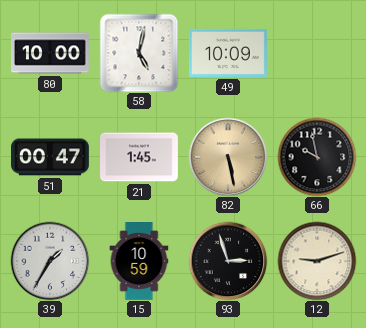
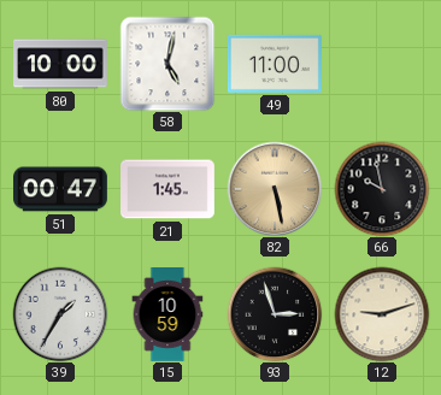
49: 10:09 -> 11:00
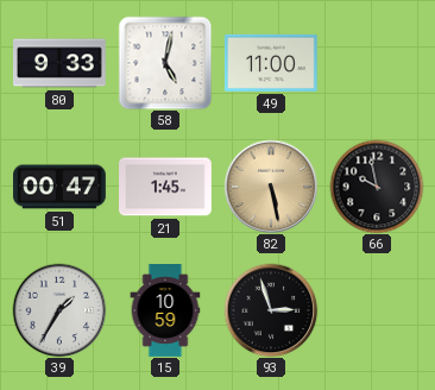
80: 10:00 -> 9:33
12: 9:12 -> none
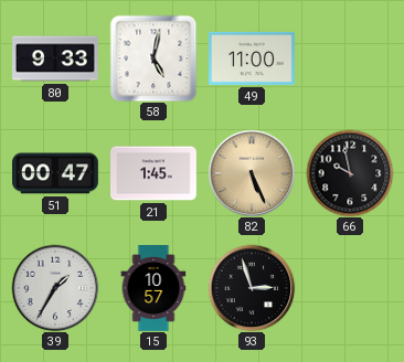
82: 5:28 -> 5:26
15: 10:59 -> 10:57
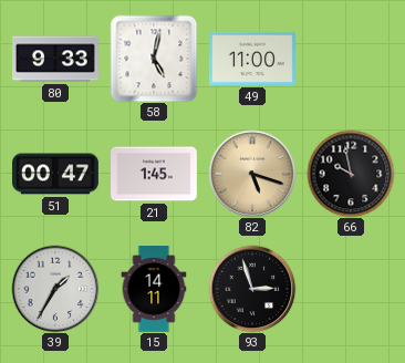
82: 5:26 -> 5:18
15: 10:57 -> 14:11
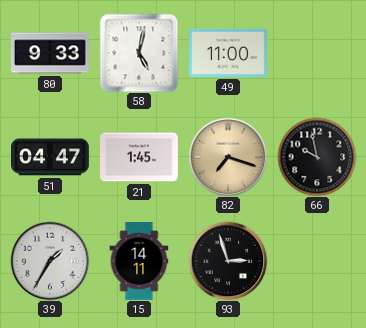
51: 00:47 -> 04:47
82: 5:18 -> 7:18
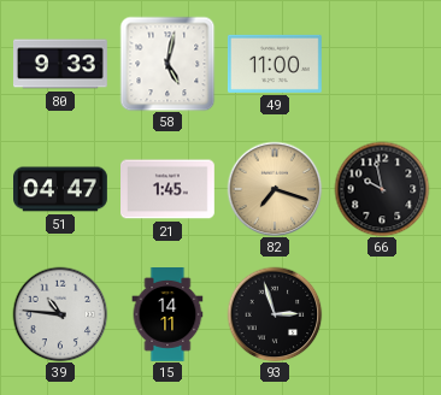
39: 1:35 -> 10:46
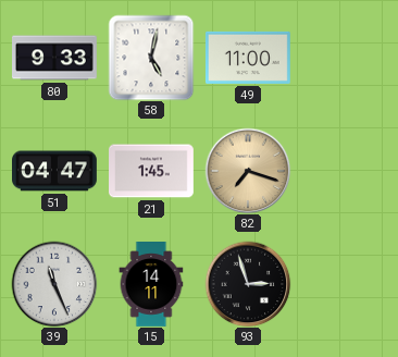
66: 9:58 -> none
39: 10:46 -> 11:26
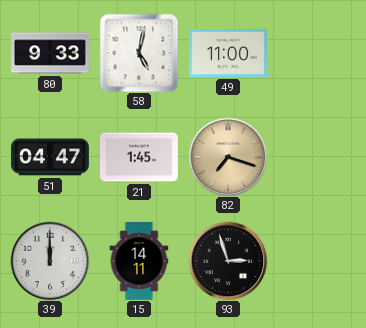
39: 11:26 -> 12:00
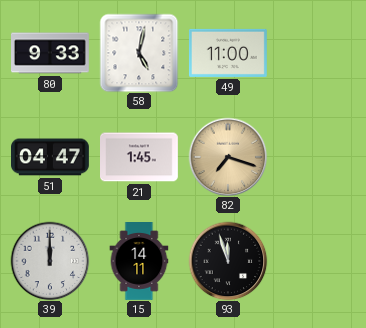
93: 2:57 -> 11:57
